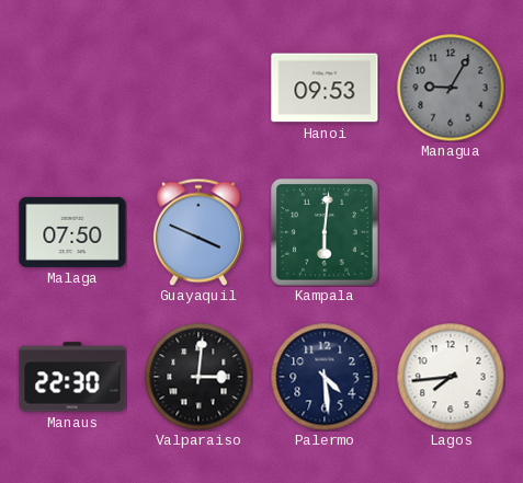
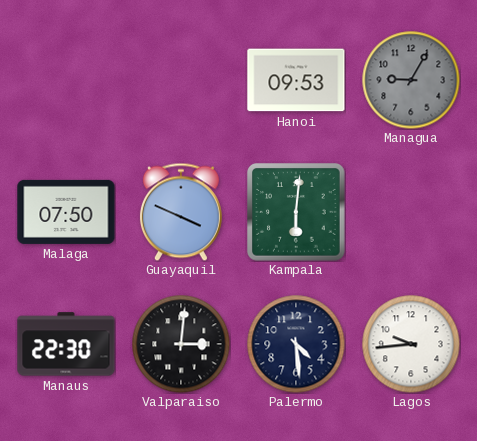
Lagos: 7:44 -> 9:44
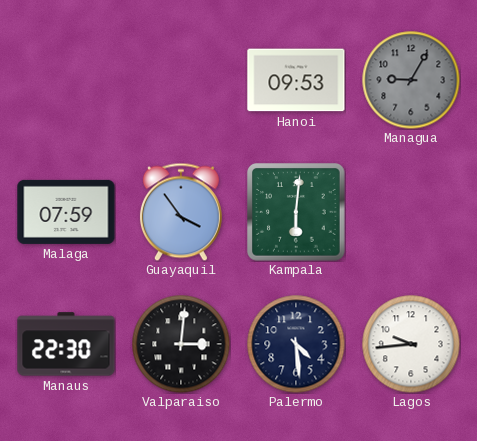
Malaga: 07:50 -> 07:59
Guayaquil: 3:49 -> 3:54
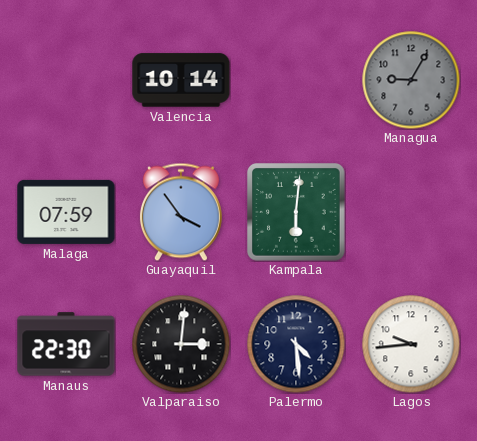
Valencia: none -> 10:14
Hanoi: 09:53 -> none
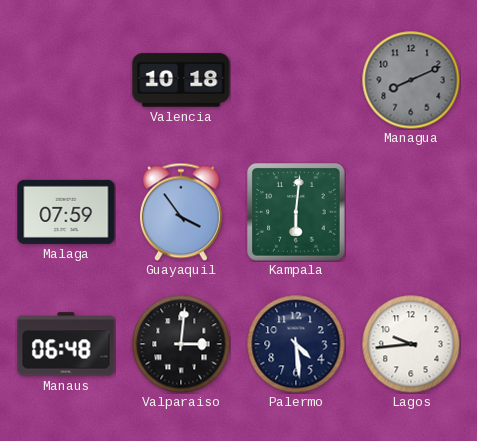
Valencia: 10:14 -> 10:18
Managua: 9:05 -> 8:11
Manaus: 22:30 -> 06:48
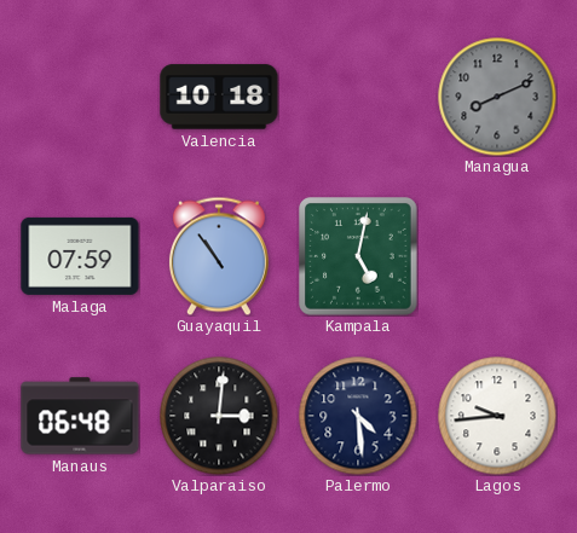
Guayaquil: 3:54 -> 10:54
Kampala: 6:01 -> 5:02
